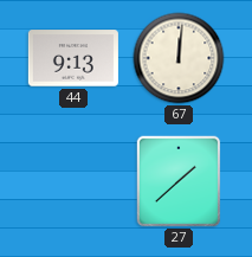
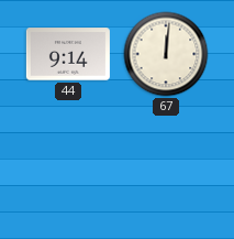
44: 9:13 -> 9:14
27: 1:38 -> none
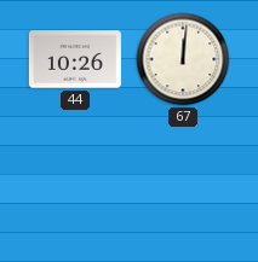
44: 9:14 -> 10:26
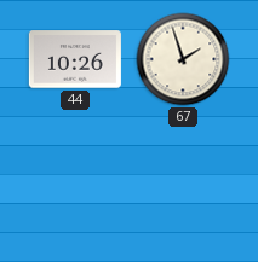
67: 12:01 -> 1:57
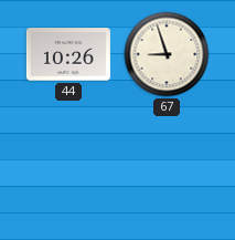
67: 1:57 -> 8:57
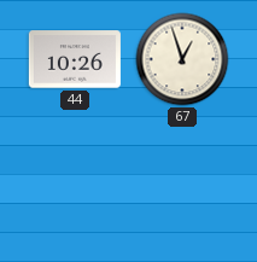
67: 8:57 -> 12:57
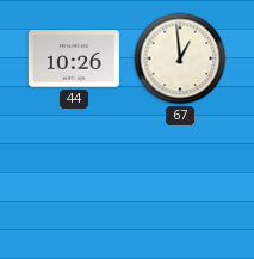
67: 12:57 -> 12:59
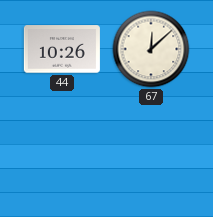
67: 12:59 -> 12:08
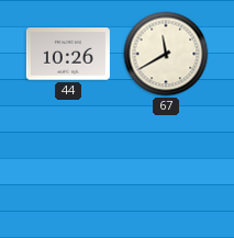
67: 12:08 -> 11:40
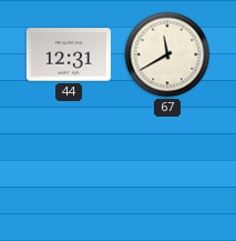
44: 10:26 -> 12:31
